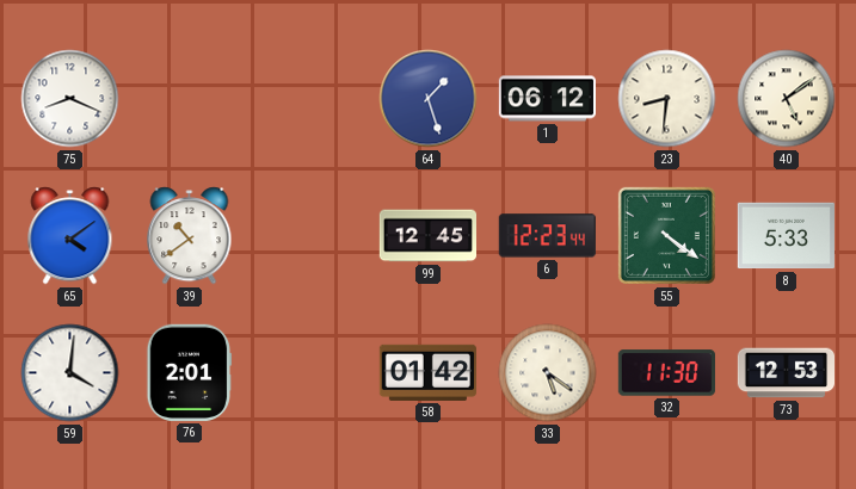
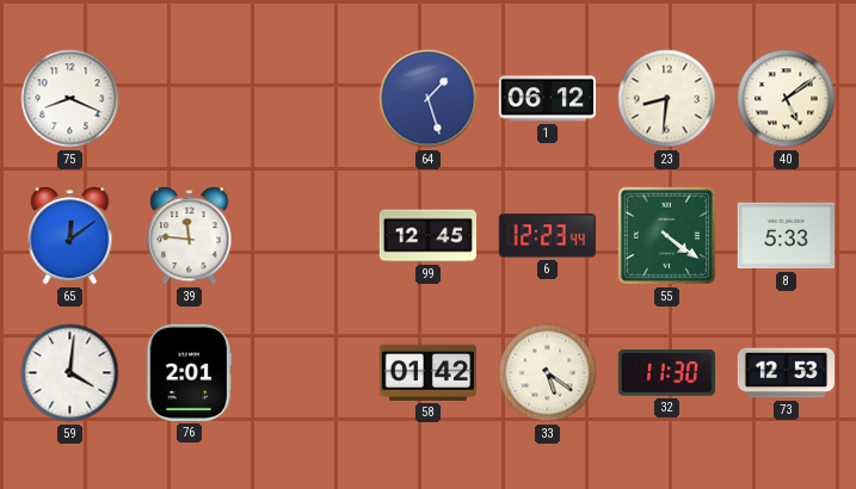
65: 4:09 -> 12:09
39: 10:39 -> 11:46
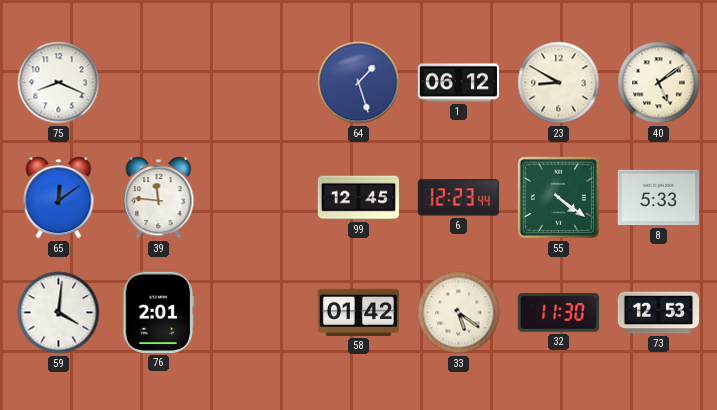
23: 8:31 -> 8:50
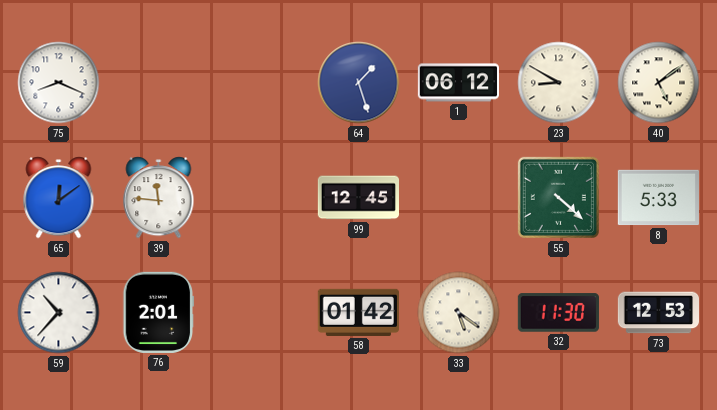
6: 12:23 -> none
55: 4:21 -> 4:22
59: 4:01 -> 10:37
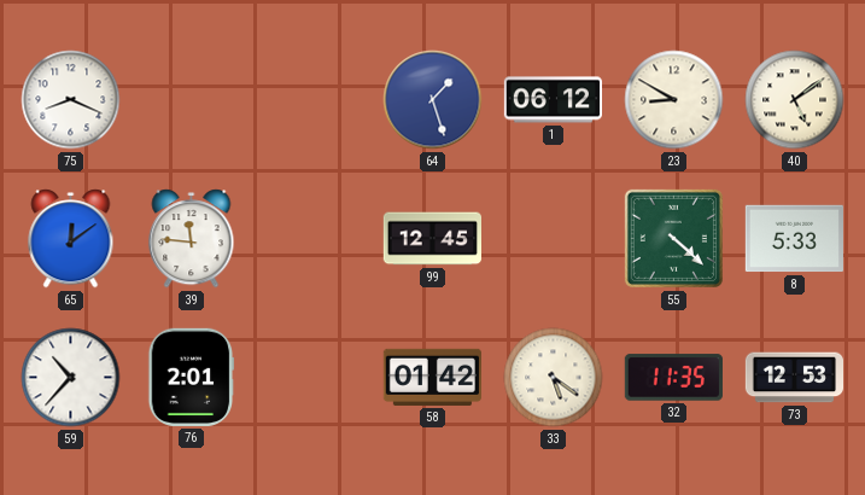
32: 11:30 -> 11:35
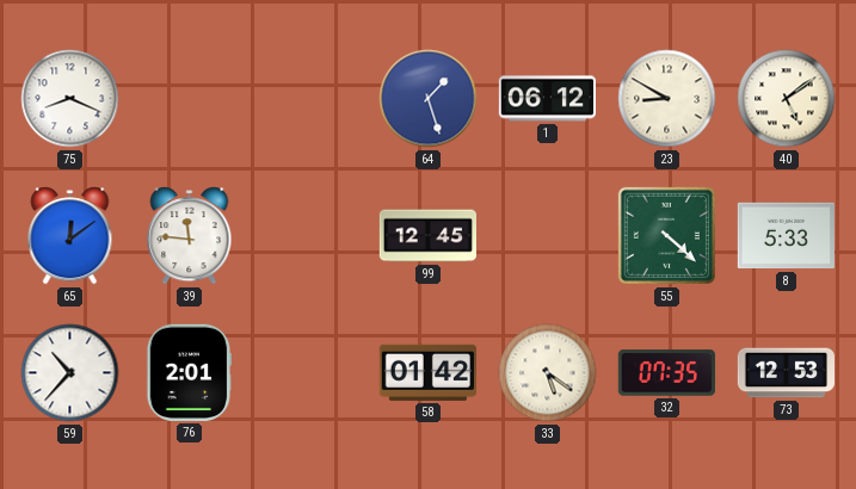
32: 11:35 -> 07:35
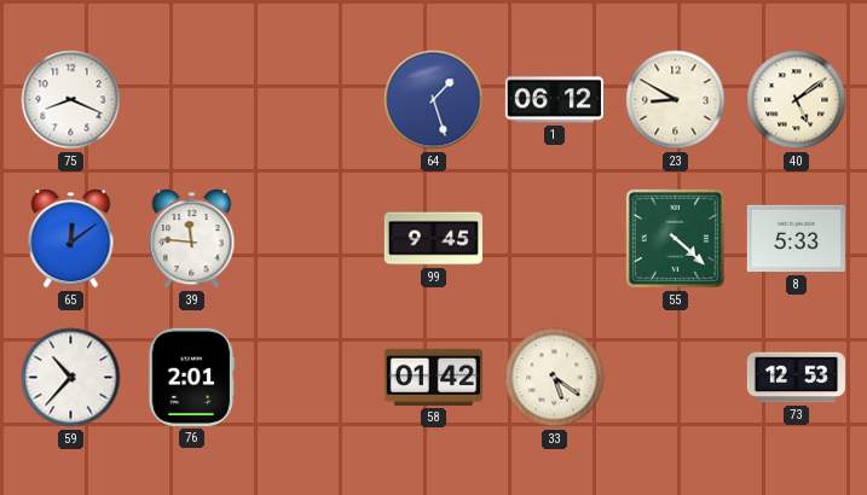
99: 12:45 -> 9:45
32: 07:35 -> none
